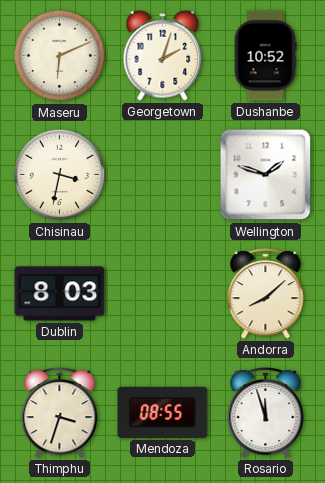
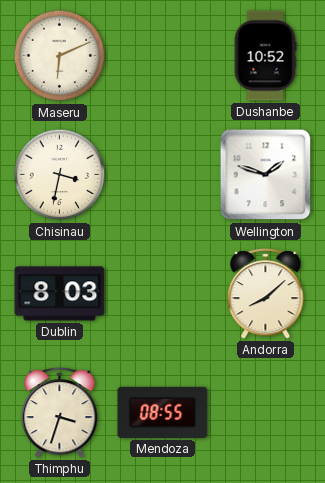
Georgetown: 2:03 -> none
Rosario: 11:57 -> none
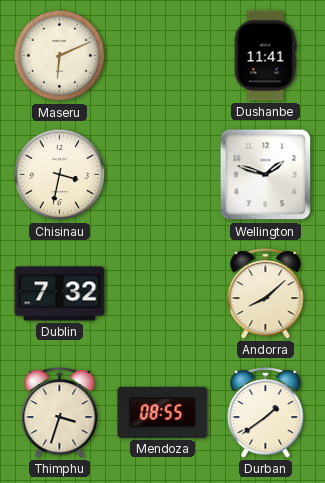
Dushanbe: 10:52 -> 11:41
Dublin: 8:03 -> 7:32
Durban: none -> 1:39
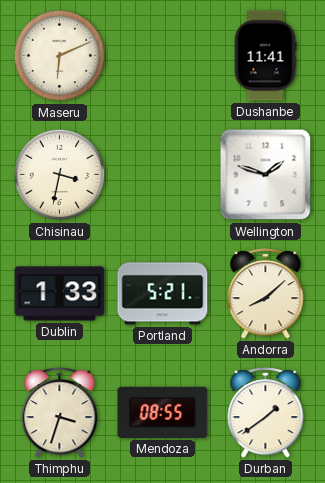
Dublin: 7:32 -> 1:33
Portland: none -> 5:21
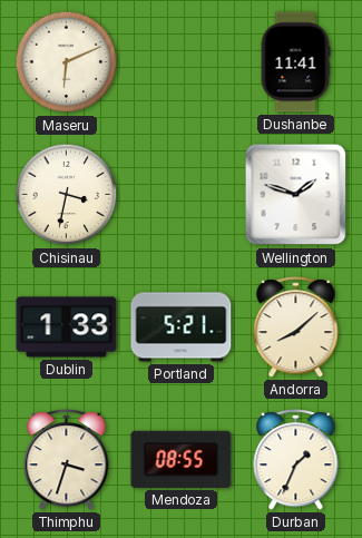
Durban: 1:39 -> 1:34
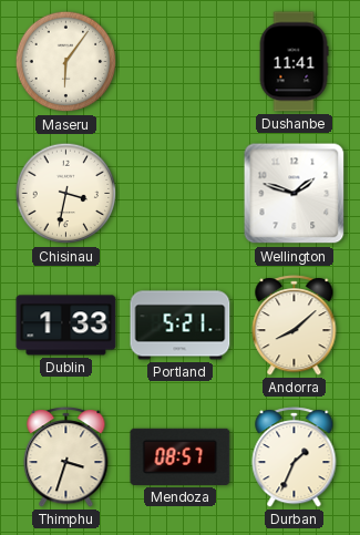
Maseru: 6:11 -> 6:06
Mendoza: 08:55 -> 08:57
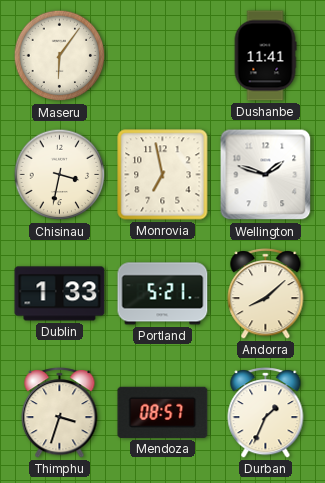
Monrovia: none -> 6:58
